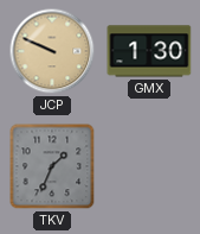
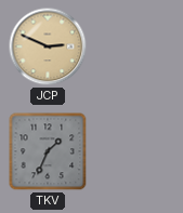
JCP: 9:49 -> 2:49
GMX: 1:30 -> none
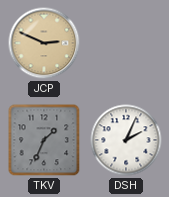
DSH: none -> 2:04
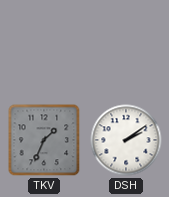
JCP: 2:49 -> none
DSH: 2:04 -> 2:09
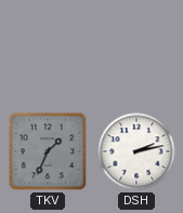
DSH: 2:09 -> 2:13
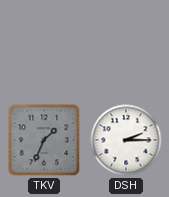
DSH: 2:13 -> 2:15
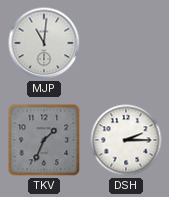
MJP: none -> 11:01
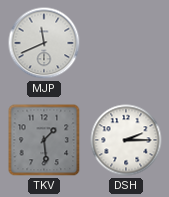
MJP: 11:01 -> 11:41
TKV: 1:34 -> 1:29
